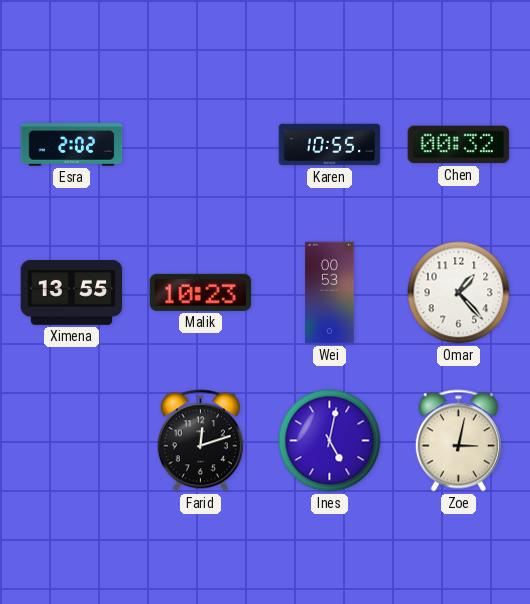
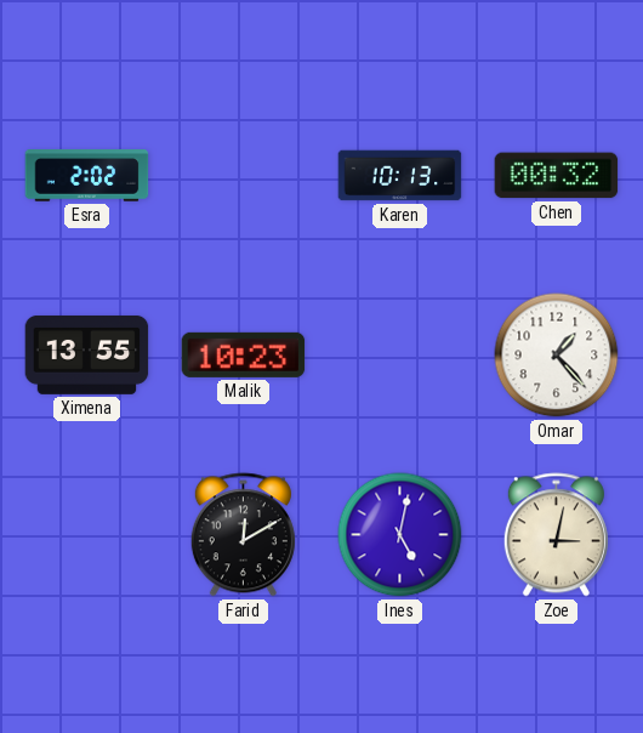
Karen: 10:55 -> 10:13
Wei: 00:53 -> none
Farid: 12:12 -> 12:10
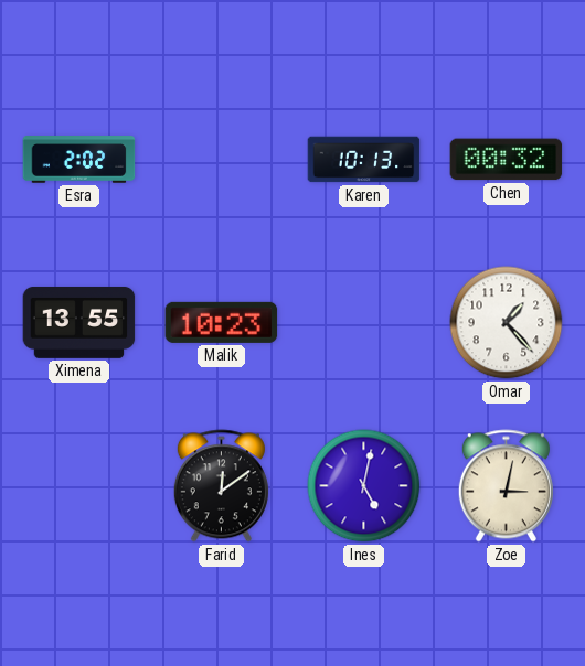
Farid: 12:10 -> 12:09
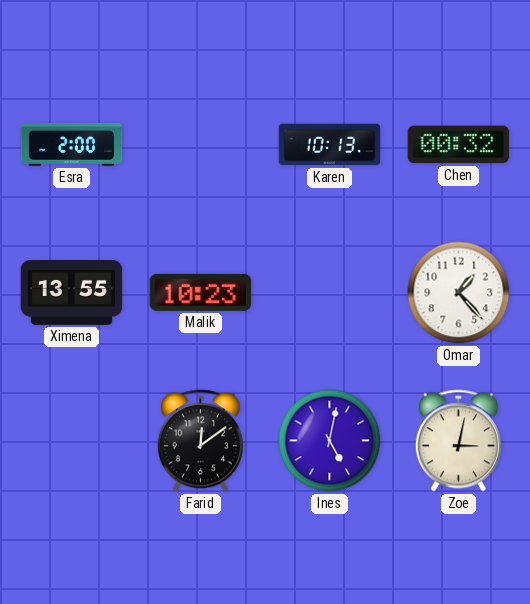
Esra: 2:02 -> 2:00
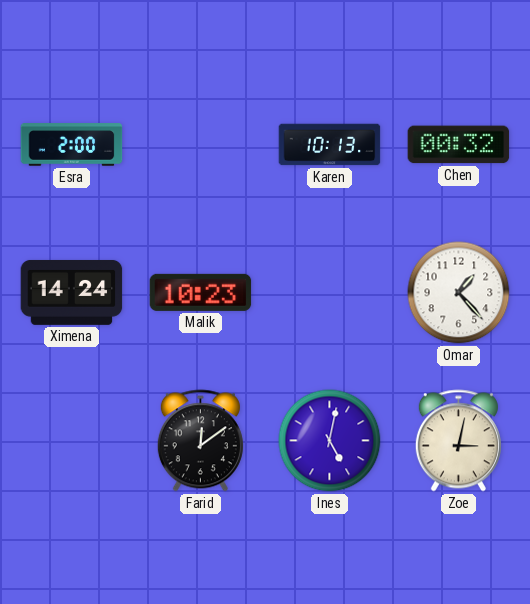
Ximena: 13:55 -> 14:24
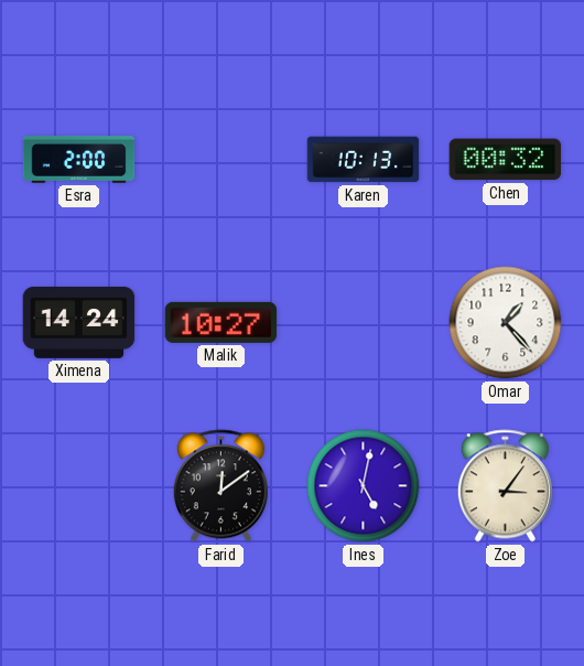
Malik: 10:23 -> 10:27
Zoe: 3:02 -> 3:06
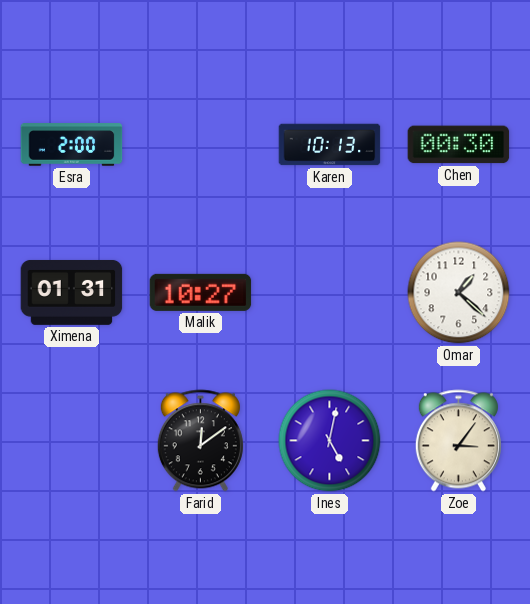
Chen: 00:32 -> 00:30
Ximena: 14:24 -> 01:31
Omar: 1:23 -> 1:22
